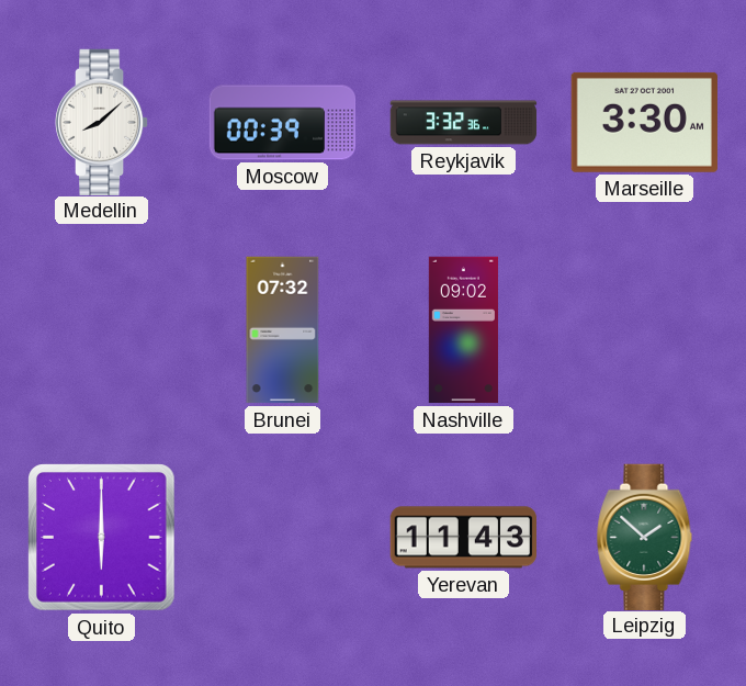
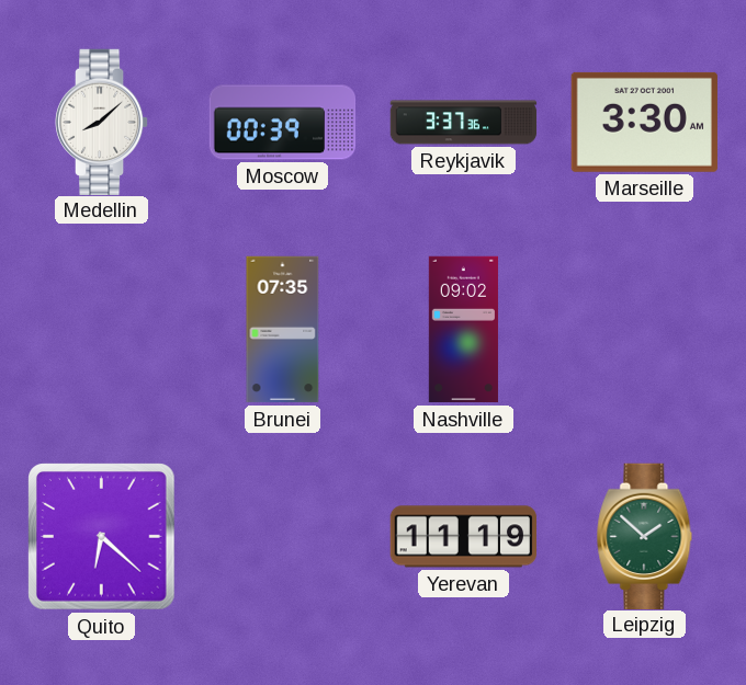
Reykjavik: 3:32 -> 3:37
Brunei: 07:32 -> 07:35
Quito: 6:00 -> 6:22
Yerevan: 11:43 -> 11:19
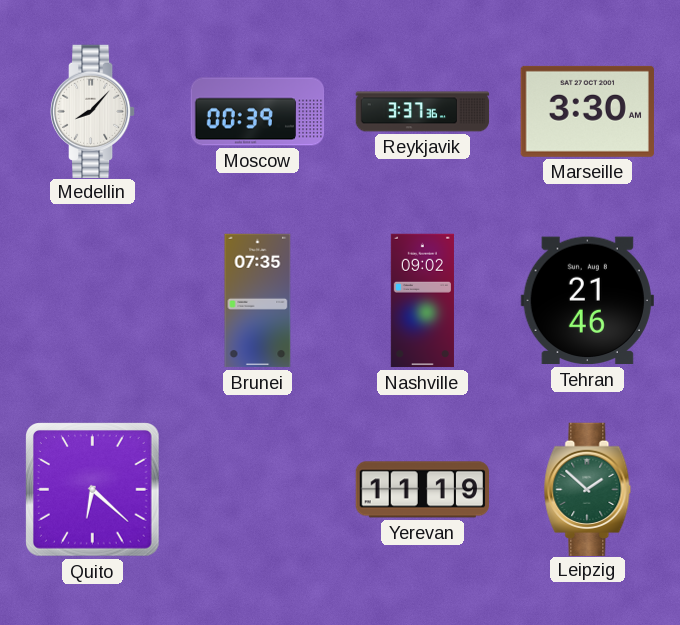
Medellin: 8:08 -> 8:07
Tehran: none -> 21:46
